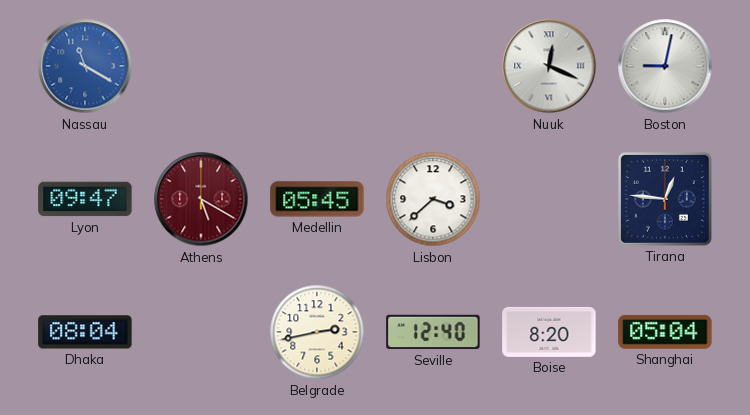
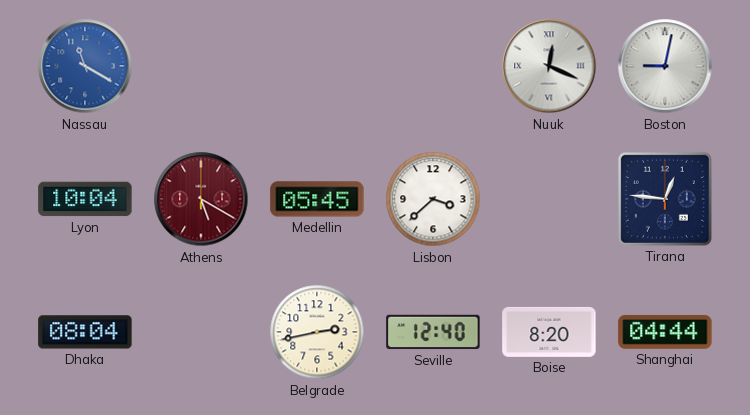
Lyon: 09:47 -> 10:04
Shanghai: 05:04 -> 04:44
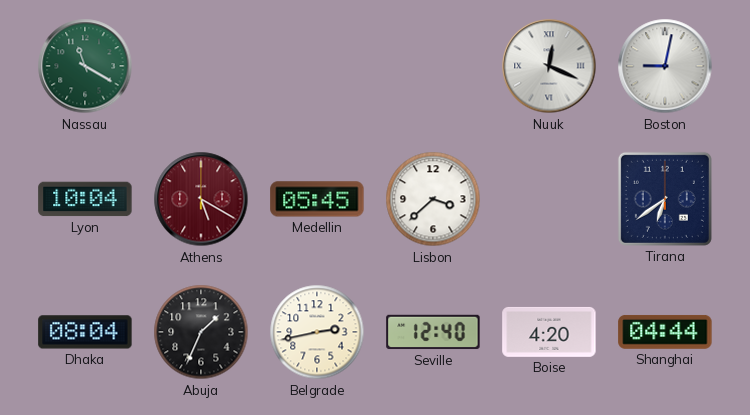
Nassau dial: blue -> green
Tirana: 12:46 -> 6:39
Abuja: none -> 1:34
Boise: 8:20 -> 4:20
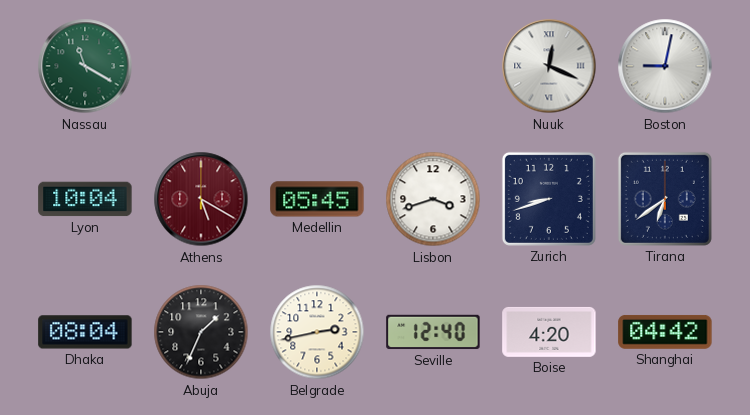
Lisbon: 3:38 -> 3:42
Zurich: none -> 8:42
Shanghai: 04:44 -> 04:42
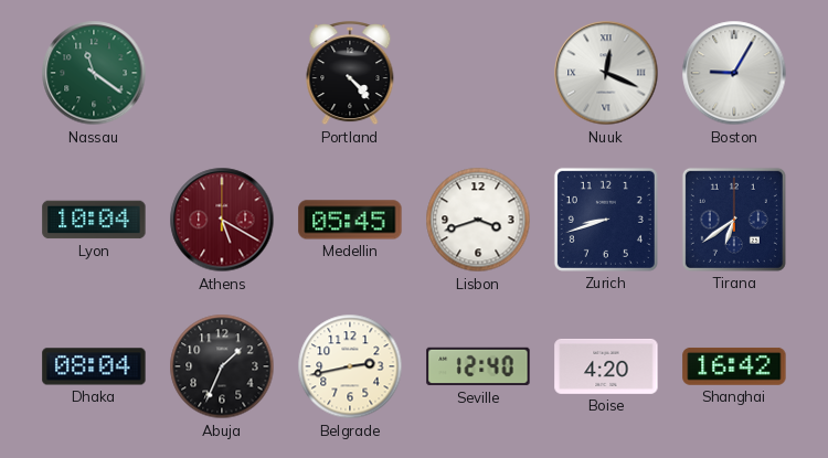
Nassau: 11:20 -> 11:21
Portland: none -> 4:23
Boston: 9:02 -> 9:05
Shanghai: 04:42 -> 16:42
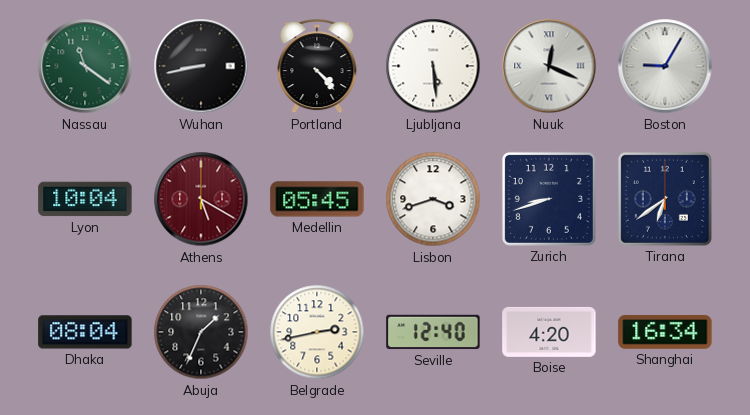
Wuhan: none -> 8:43
Ljubljana: none -> 5:29
Shanghai: 16:42 -> 16:34
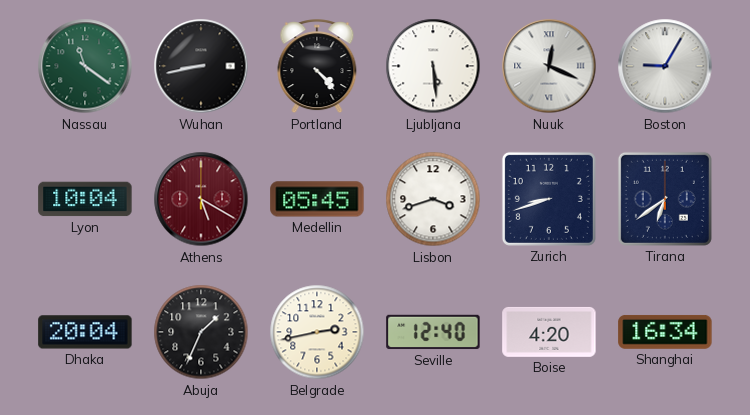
Dhaka: 08:04 -> 20:04
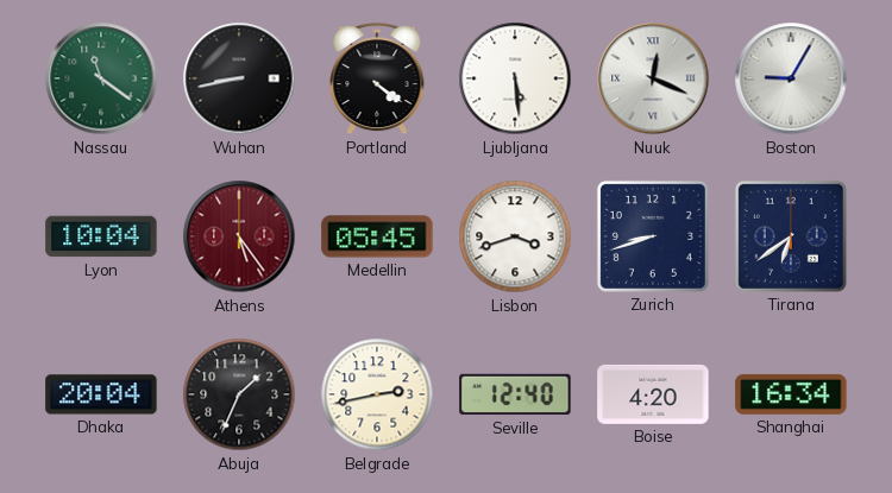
Portland: 4:23 -> 4:21
Athens: 5:20 -> 5:24
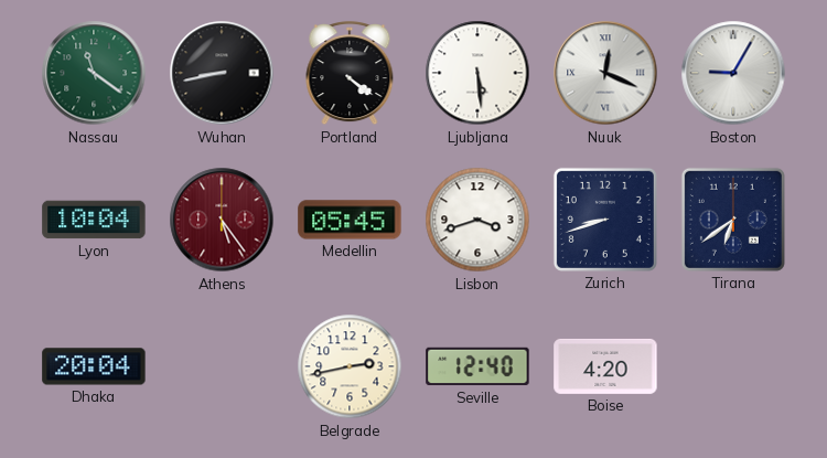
Abuja: 1:34 -> none
Shanghai: 16:34 -> none
